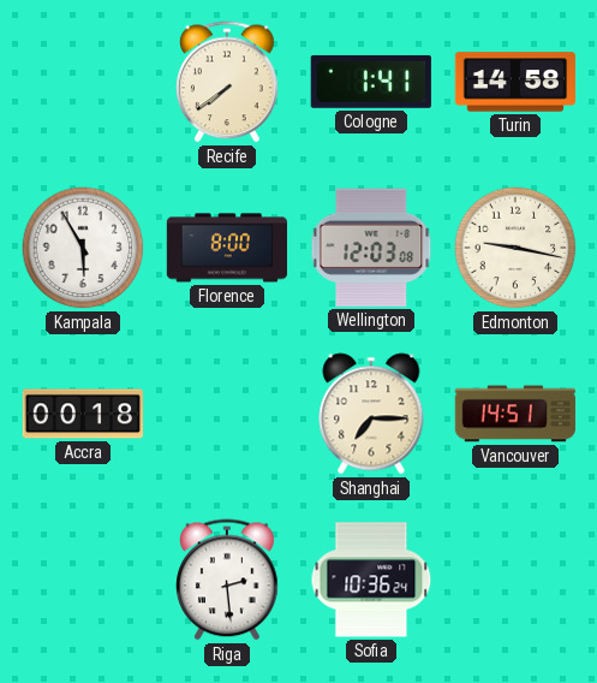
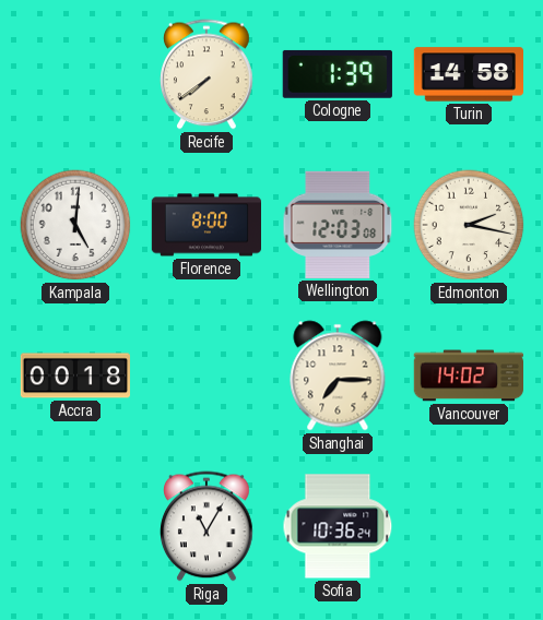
Cologne: 1:41 -> 1:39
Kampala: 5:55 -> 5:01
Edmonton: 9:17 -> 2:17
Vancouver: 14:51 -> 14:02
Riga: 2:29 -> 11:05
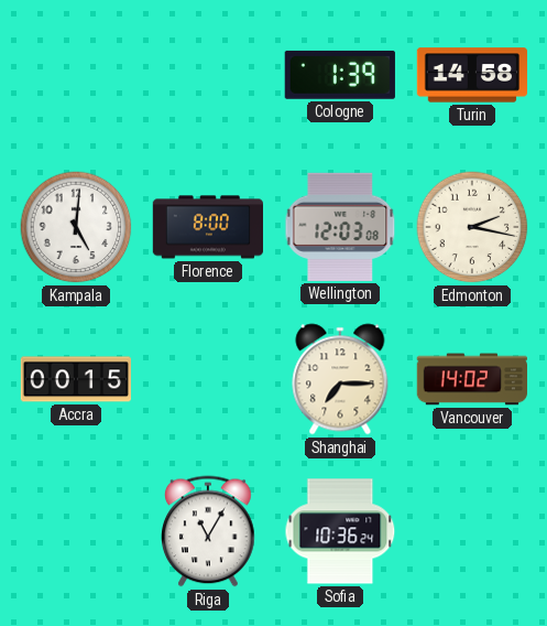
Recife: 7:39 -> none
Accra: 00:18 -> 00:15
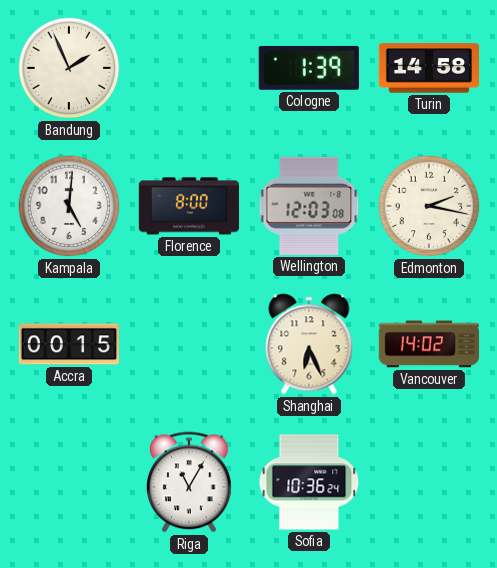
Bandung: none -> 1:56
Shanghai: 7:15 -> 6:26
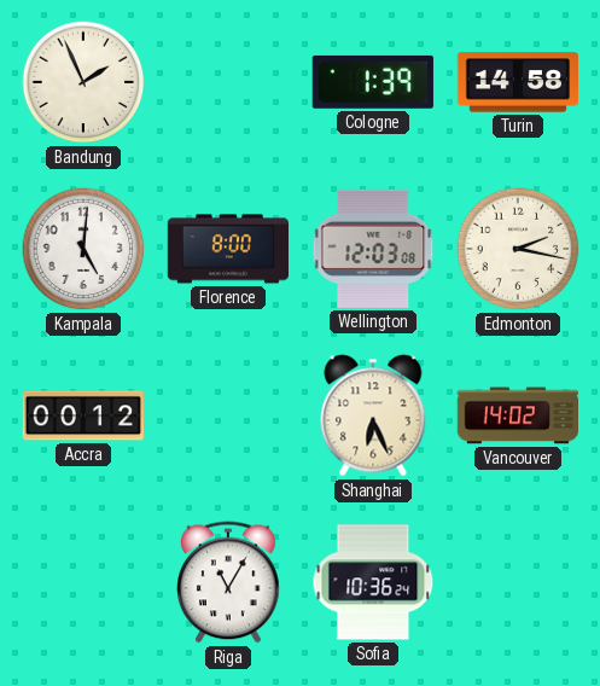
Accra: 00:15 -> 00:12
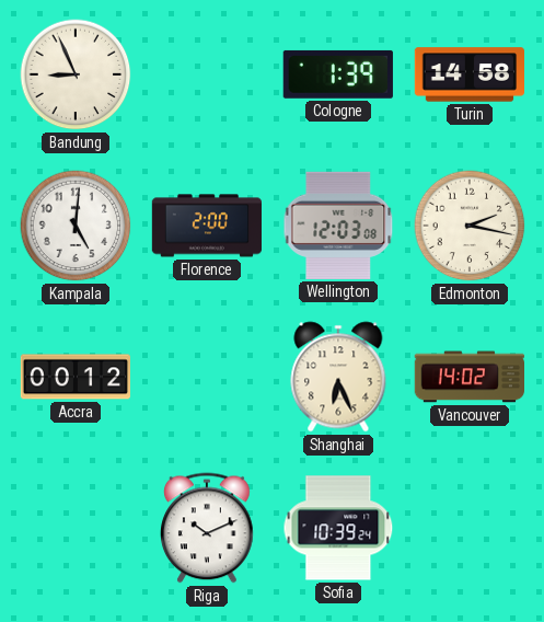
Bandung: 1:56 -> 8:56
Florence: 8:00 -> 2:00
Riga: 11:05 -> 10:11
Sofia: 10:36 -> 10:39
